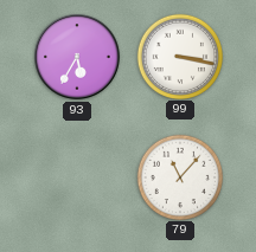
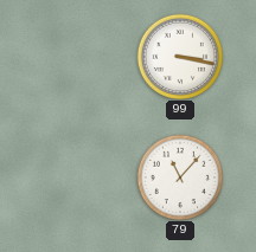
93: 5:35 -> none
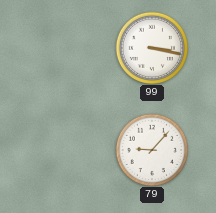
79: 11:07 -> 9:07
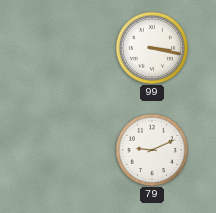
79: 9:07 -> 9:11
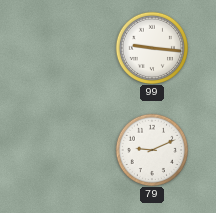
99: 3:17 -> 9:16
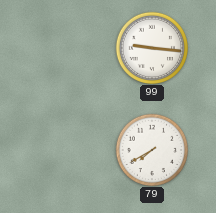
79: 9:11 -> 7:40
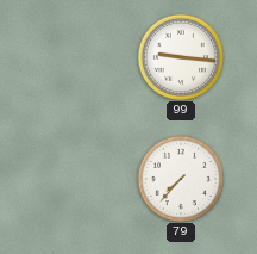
79: 7:40 -> 7:37
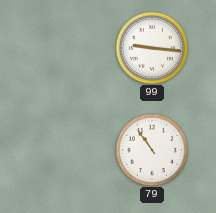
79: 7:37 -> 10:54
